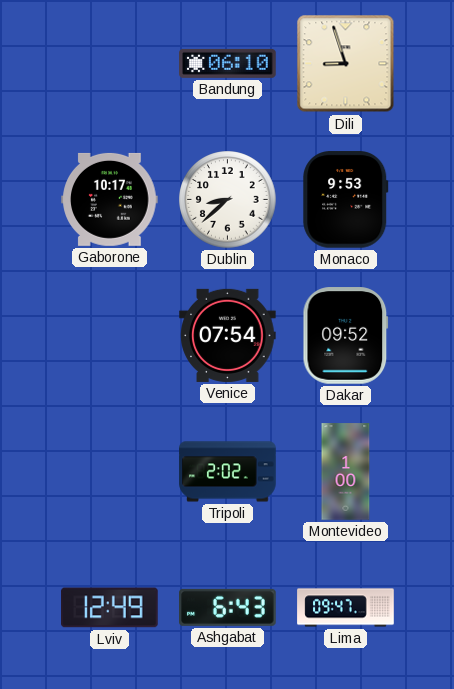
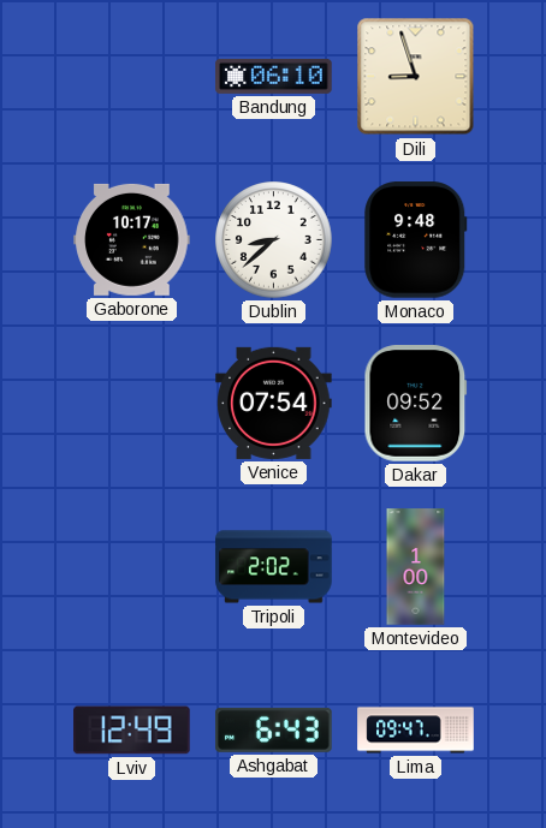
Monaco: 9:53 -> 9:48
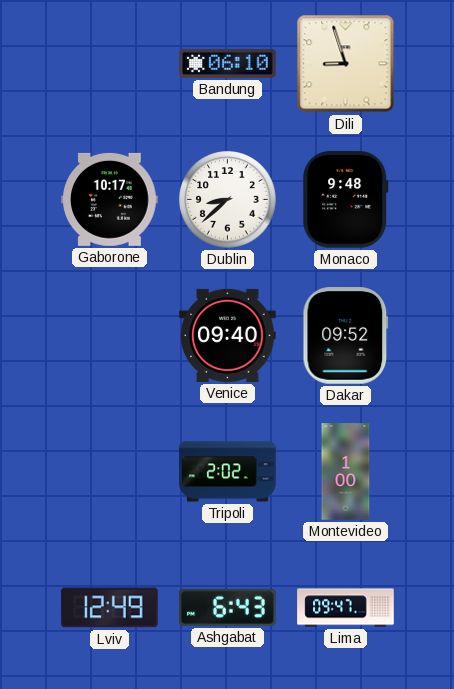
Venice: 07:54 -> 09:40
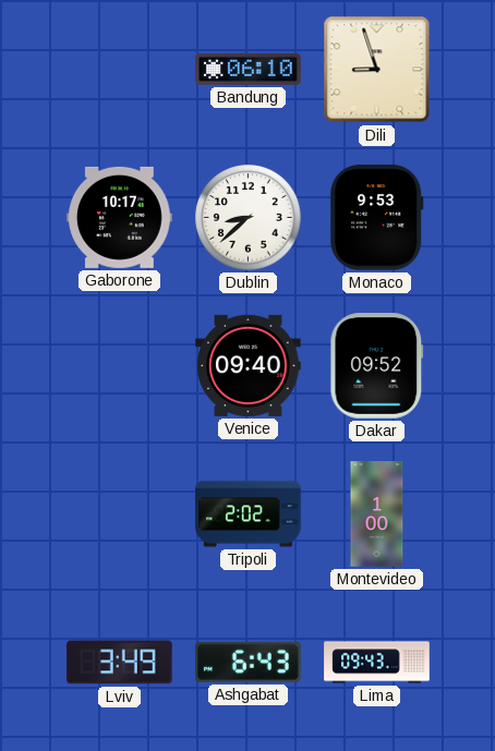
Monaco: 9:48 -> 9:53
Lviv: 12:49 -> 3:49
Lima: 09:47 -> 09:43
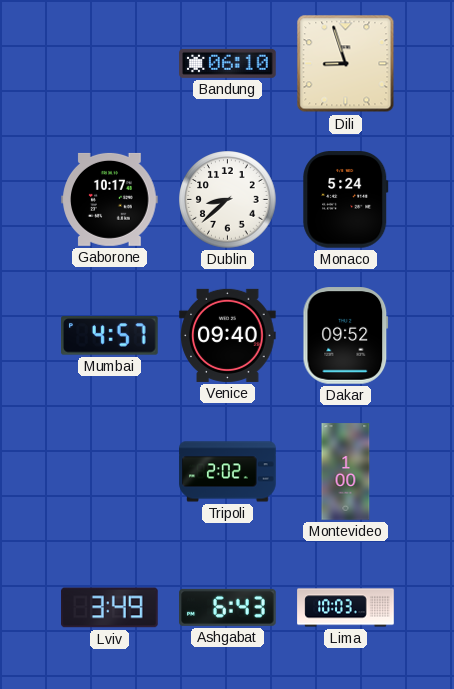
Monaco: 9:53 -> 5:24
Mumbai: none -> 4:57
Lima: 09:43 -> 10:03
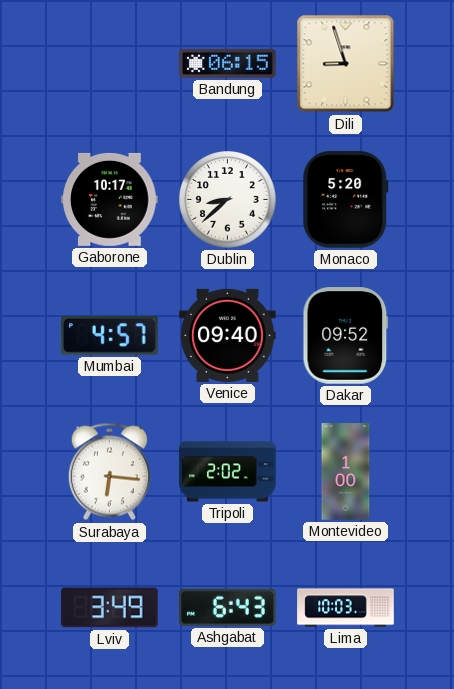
Bandung: 06:10 -> 06:15
Monaco: 5:24 -> 5:20
Surabaya: none -> 6:16
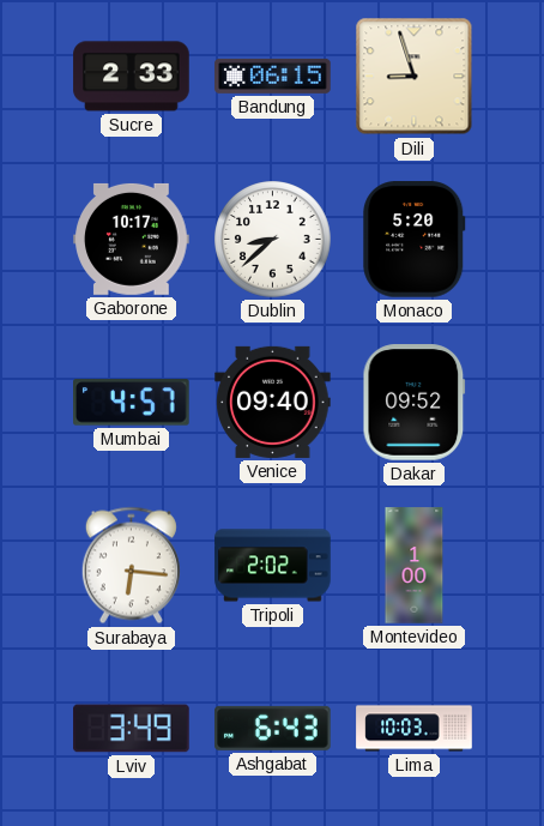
Sucre: none -> 2:33
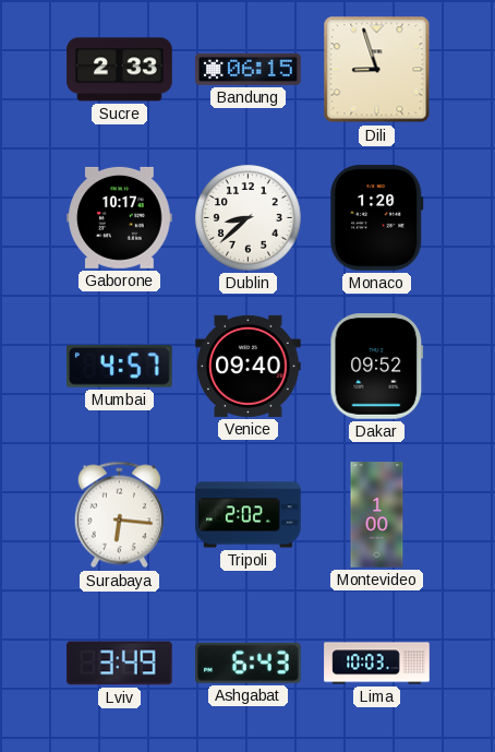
Monaco: 5:20 -> 1:20
